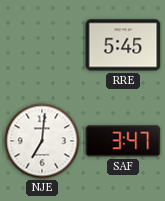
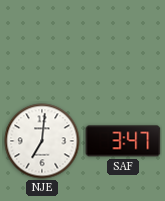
RRE: 5:45 -> none
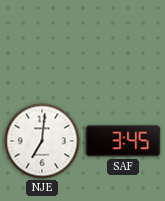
SAF: 3:47 -> 3:45
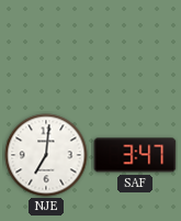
SAF: 3:45 -> 3:47
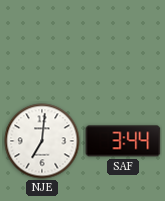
SAF: 3:47 -> 3:44
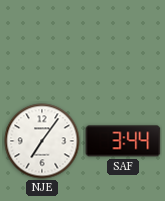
NJE: 7:01 -> 7:06
